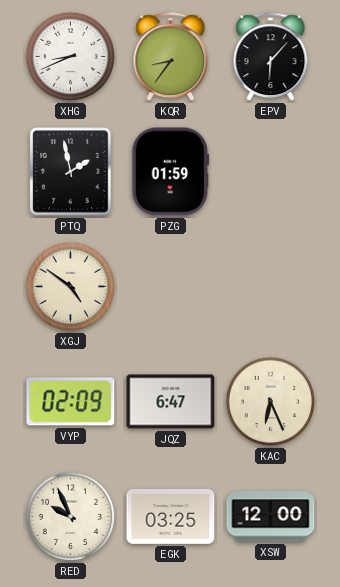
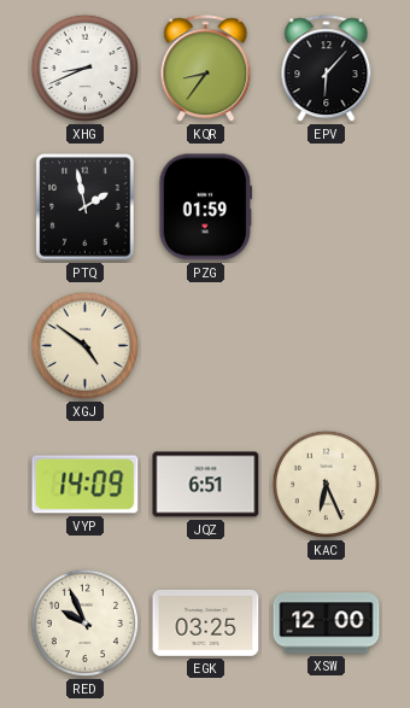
VYP: 02:09 -> 14:09
JQZ: 6:47 -> 6:51
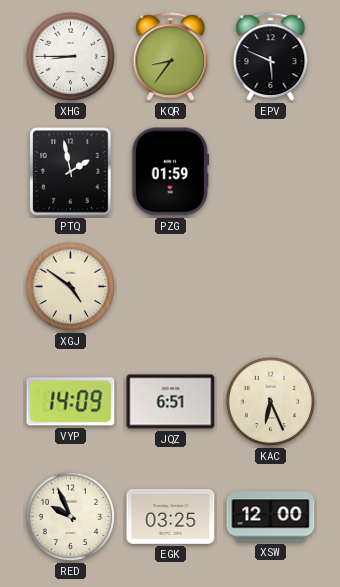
XHG: 8:41 -> 8:45
EPV: 6:07 -> 5:49
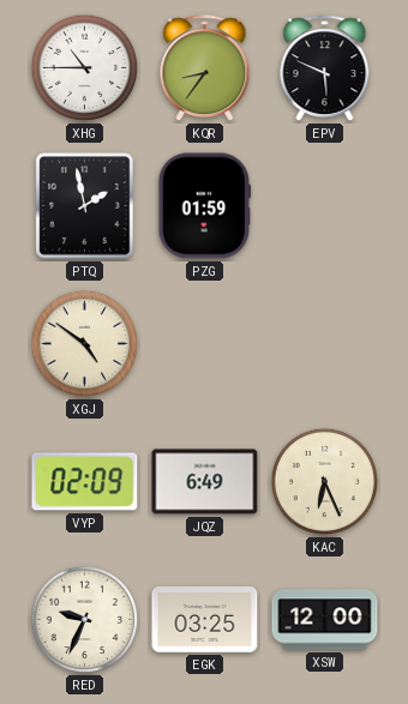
XHG: 8:45 -> 10:45
VYP: 14:09 -> 02:09
JQZ: 6:51 -> 6:49
RED: 9:56 -> 9:34
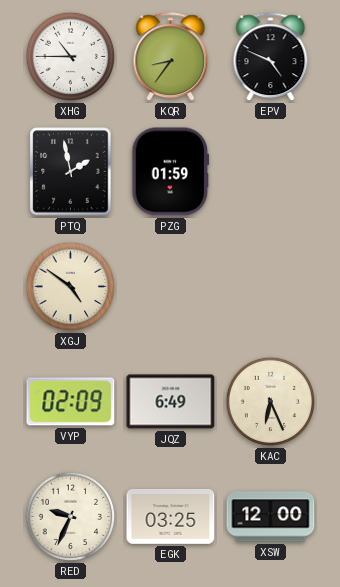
EPV: 5:49 -> 4:49
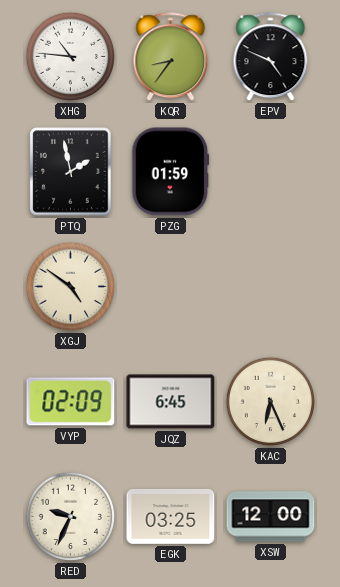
XHG: 10:45 -> 10:46
JQZ: 6:49 -> 6:45
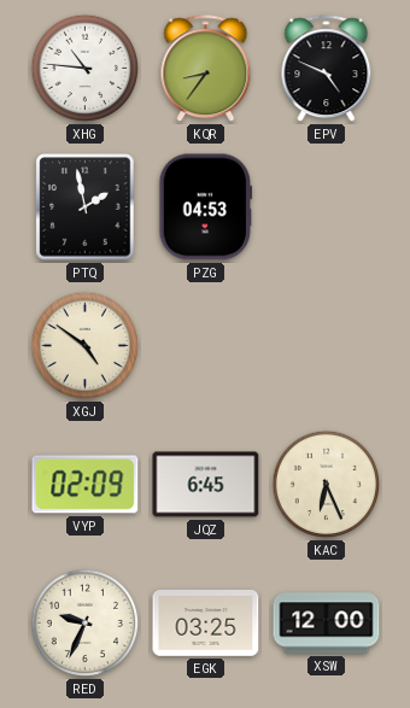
PZG: 01:59 -> 04:53
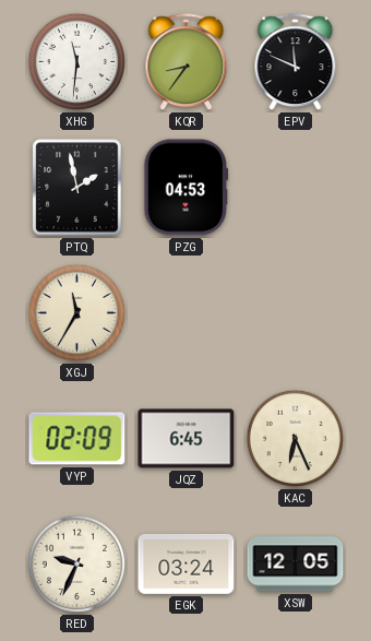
XHG: 10:46 -> 11:31
EPV: 4:49 -> 11:49
XGJ: 4:51 -> 11:35
EGK: 03:25 -> 03:24
XSW: 12:00 -> 12:05
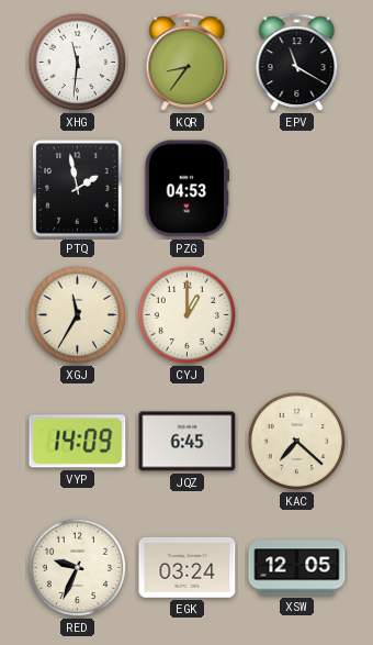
EPV: 11:49 -> 11:20
CYJ: none -> 1:00
VYP: 02:09 -> 14:09
KAC: 6:26 -> 7:22
